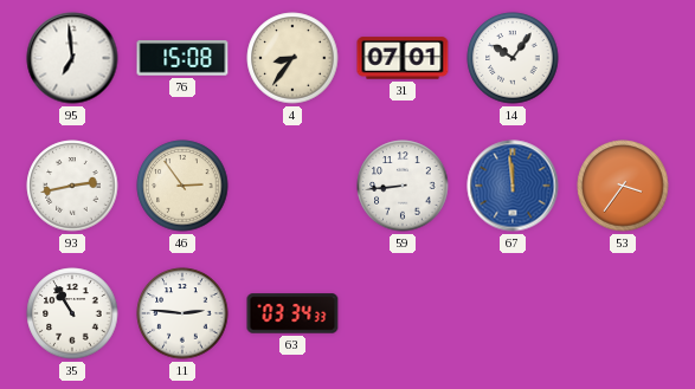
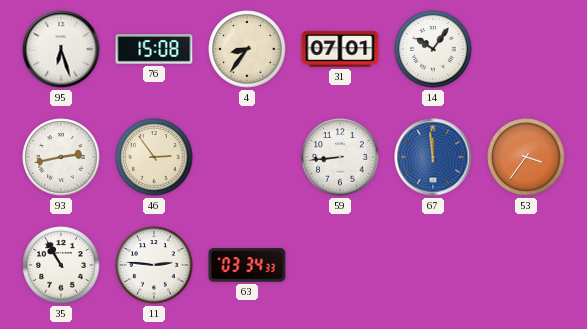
95: 6:59 -> 6:27
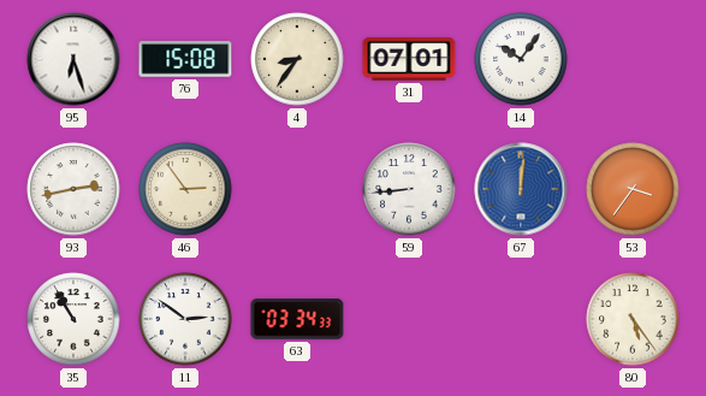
67: 11:59 -> 12:01
11: 2:46 -> 2:51
80: none -> 5:24
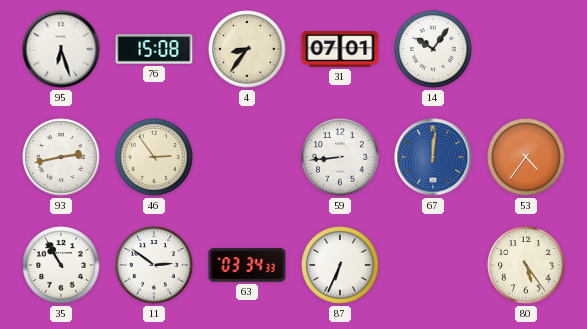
53: 3:36 -> 4:36
87: none -> 6:34
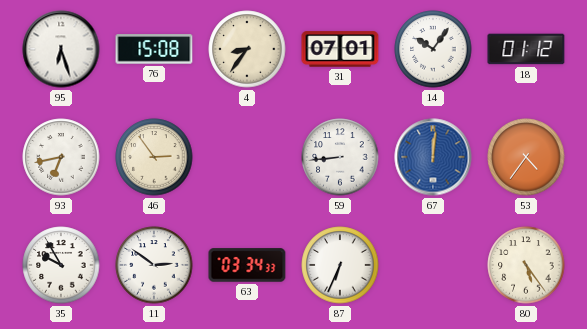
18: none -> 01:12
93: 2:43 -> 6:43
35: 10:55 -> 9:55
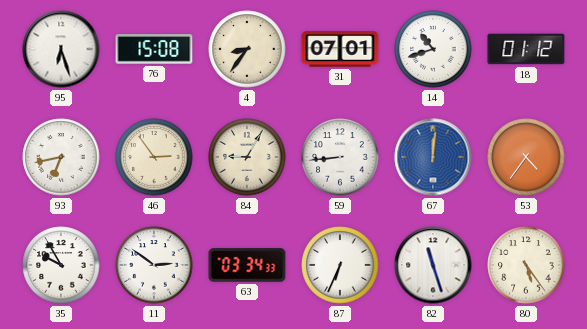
14: 10:06 -> 10:42
84: none -> 9:05
82: none -> 11:27
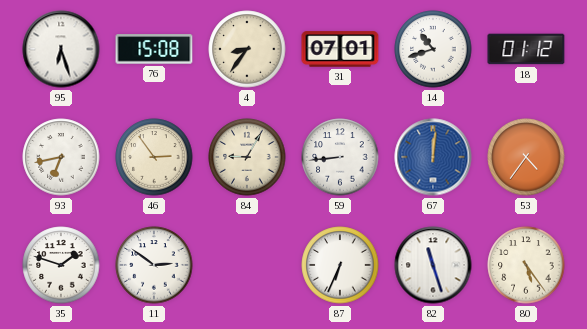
35: 9:55 -> 1:48
63: 03:34 -> none
